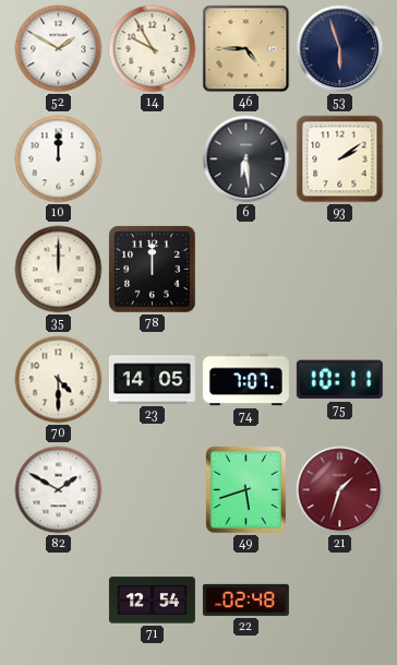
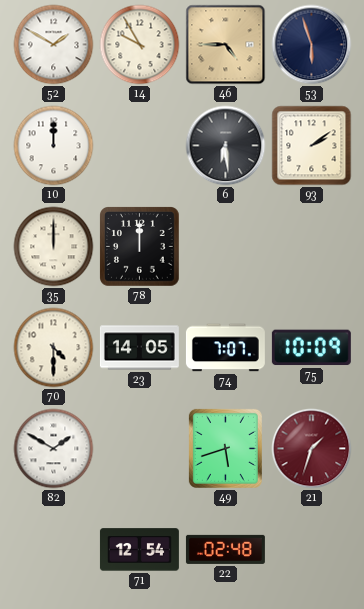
75: 10:11 -> 10:09
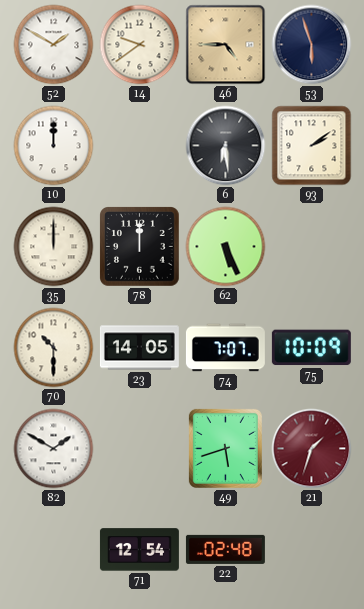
14: 9:55 -> 9:39
62: none -> 5:26
70: 4:30 -> 10:30
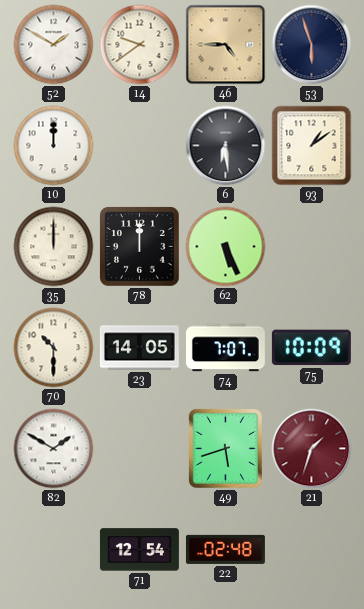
93: 2:09 -> 1:09
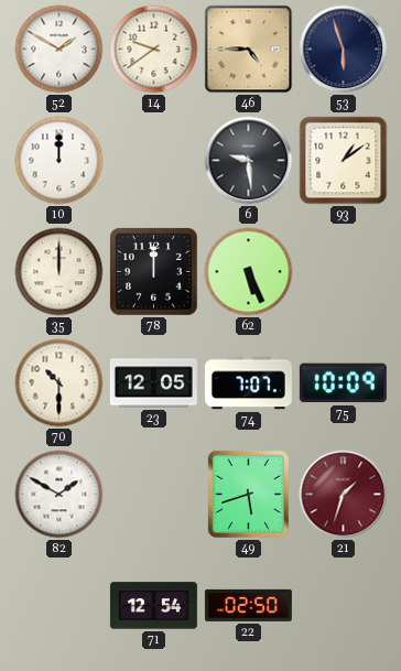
6: 6:29 -> 9:29
23: 14:05 -> 12:05
22: 02:48 -> 02:50
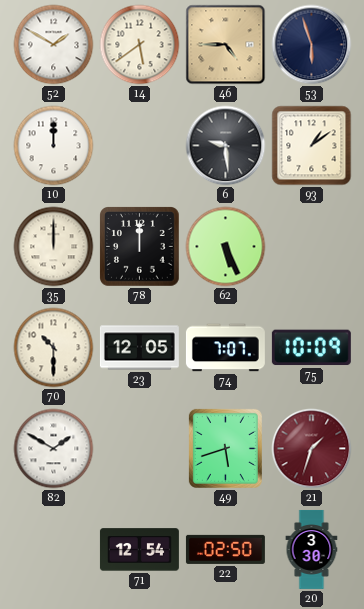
14: 9:39 -> 5:39
20: none -> 3:30
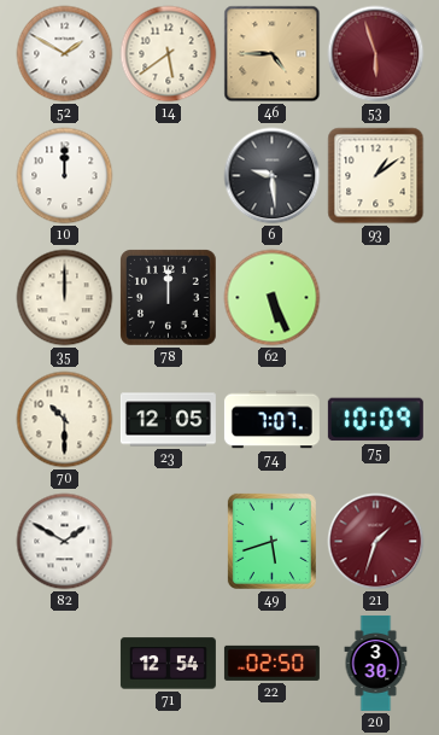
53 dial: navy -> burgundy
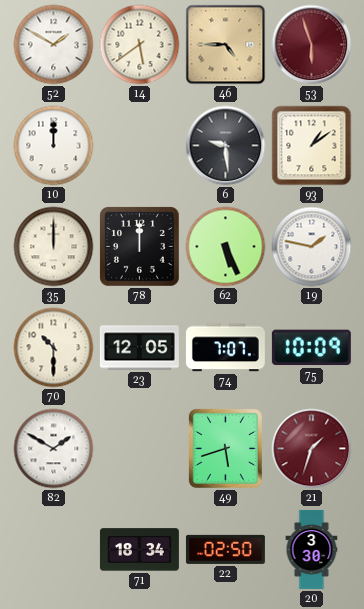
19: none -> 1:47
71: 12:54 -> 18:34
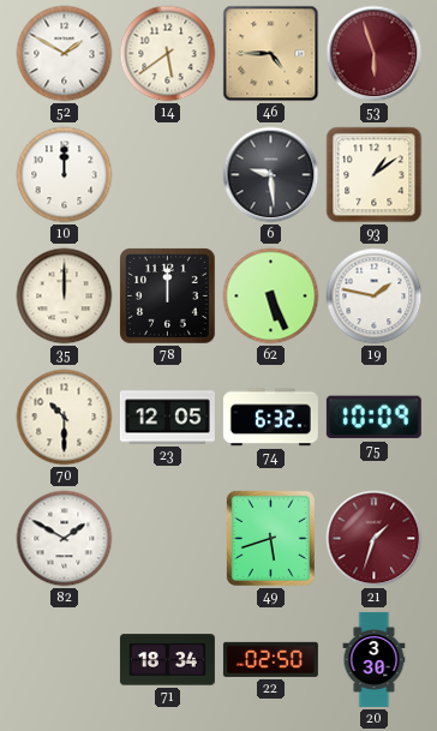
74: 7:07 -> 6:32
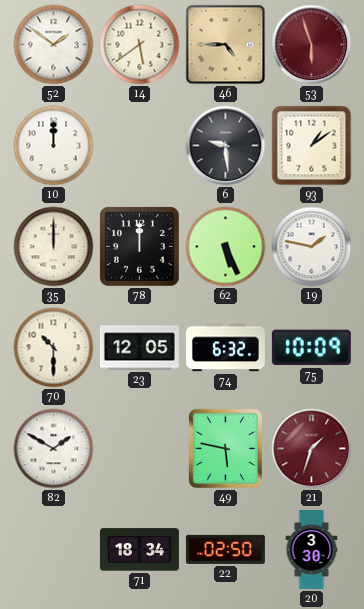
52: 1:50 -> 1:51
49: 5:42 -> 5:47
